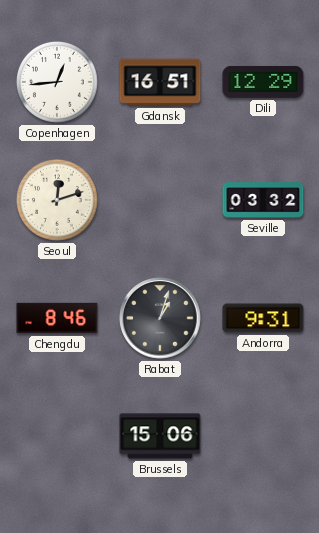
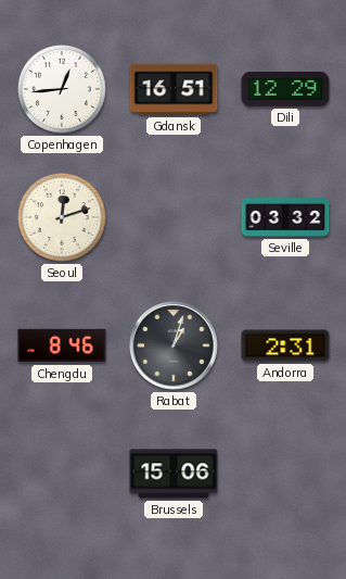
Andorra: 9:31 -> 2:31
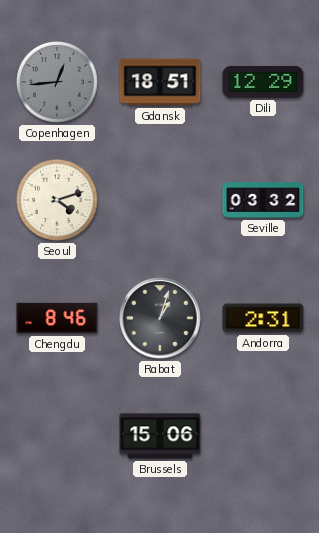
Copenhagen dial: white -> grey
Gdansk: 16:51 -> 18:51
Seoul: 12:12 -> 4:12
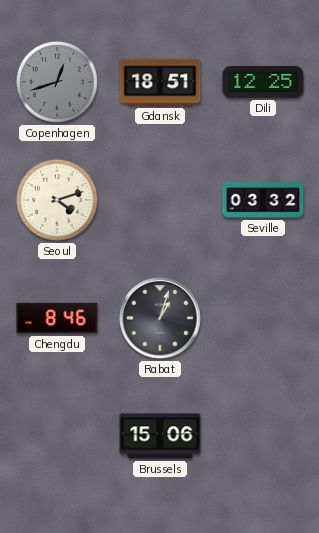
Copenhagen: 12:44 -> 12:42
Dili: 12:29 -> 12:25
Andorra: 2:31 -> none
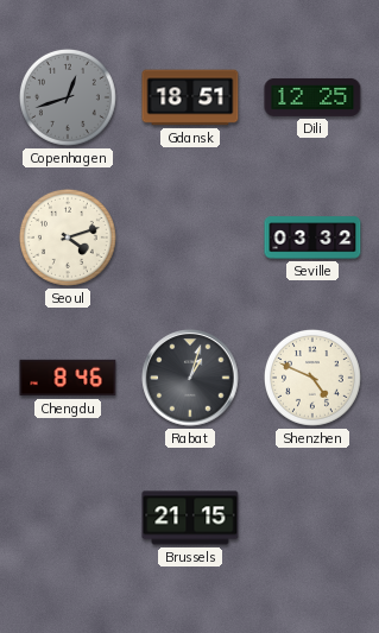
Shenzhen: none -> 4:49
Brussels: 15:06 -> 21:15
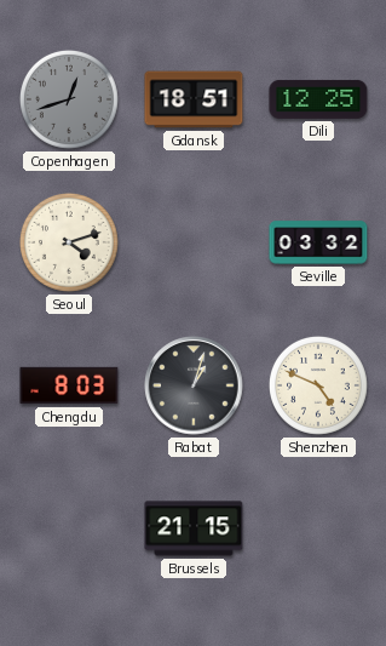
Chengdu: 8:46 -> 8:03
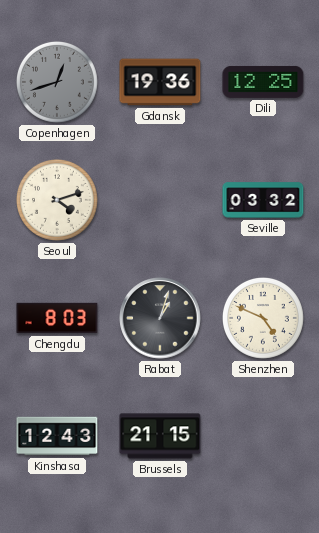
Gdansk: 18:51 -> 19:36
Kinshasa: none -> 12:43
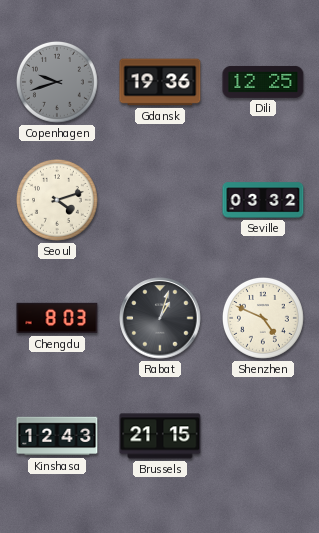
Copenhagen: 12:42 -> 9:42
